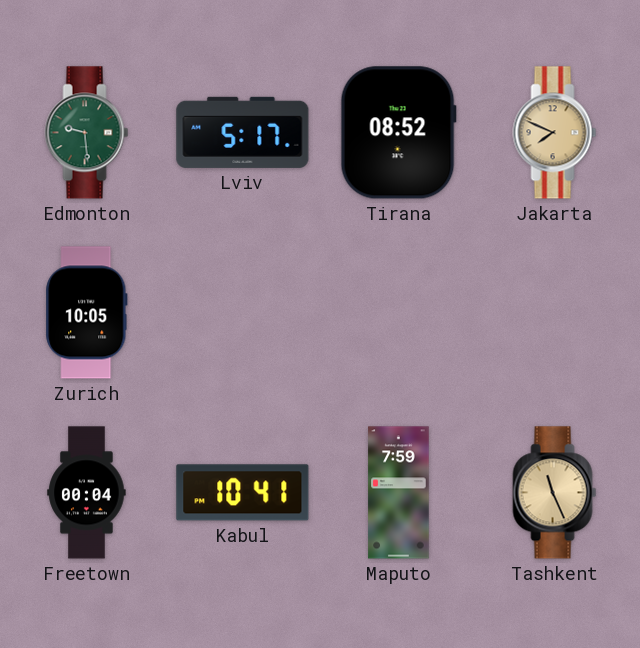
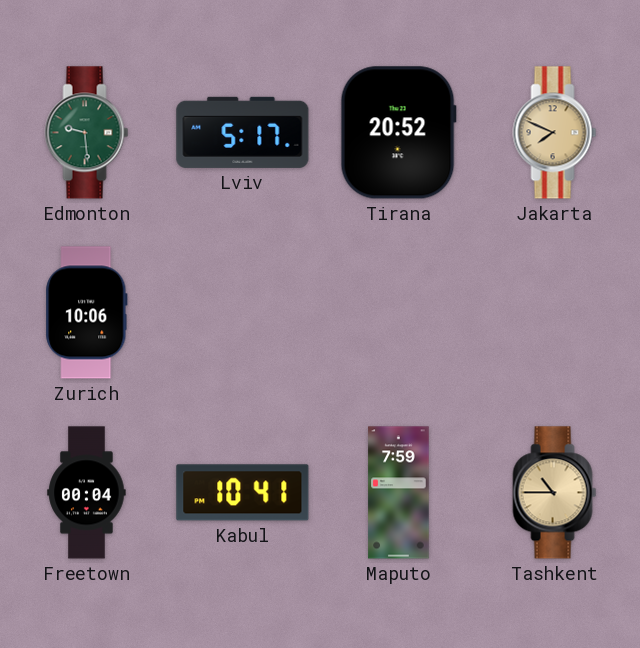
Tirana: 08:52 -> 20:52
Zurich: 10:05 -> 10:06
Tashkent: 11:26 -> 10:45
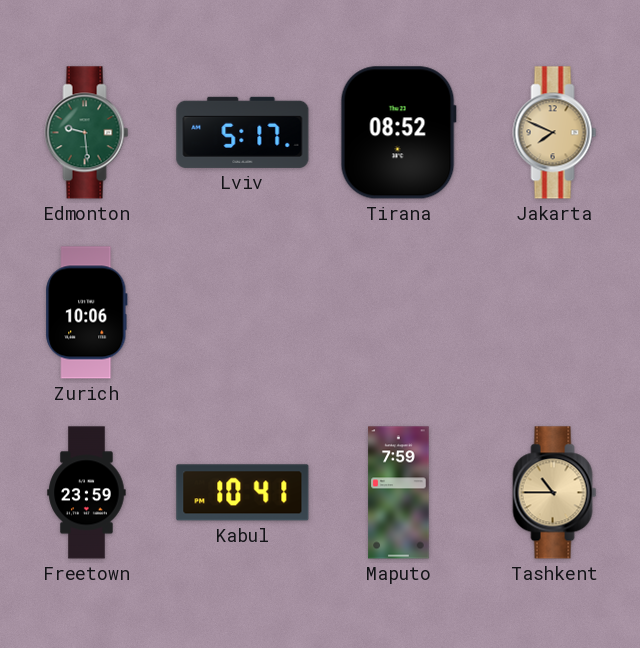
Tirana: 20:52 -> 08:52
Freetown: 00:04 -> 23:59
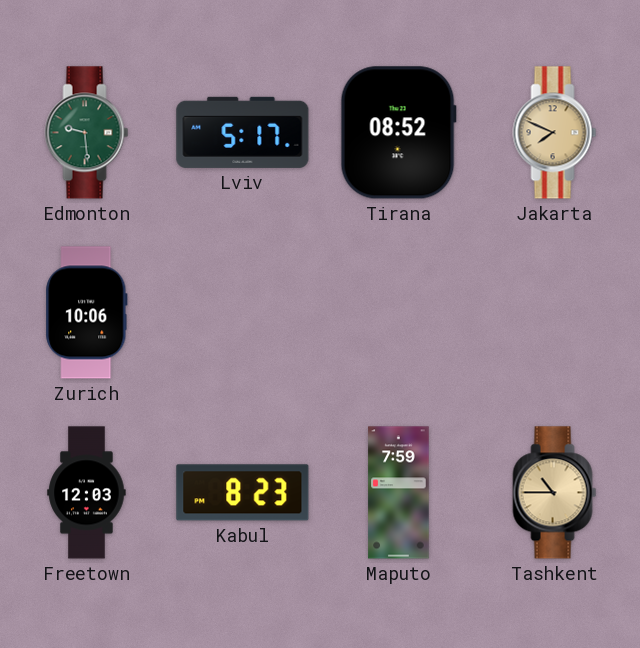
Freetown: 23:59 -> 12:03
Kabul: 10:41 -> 8:23
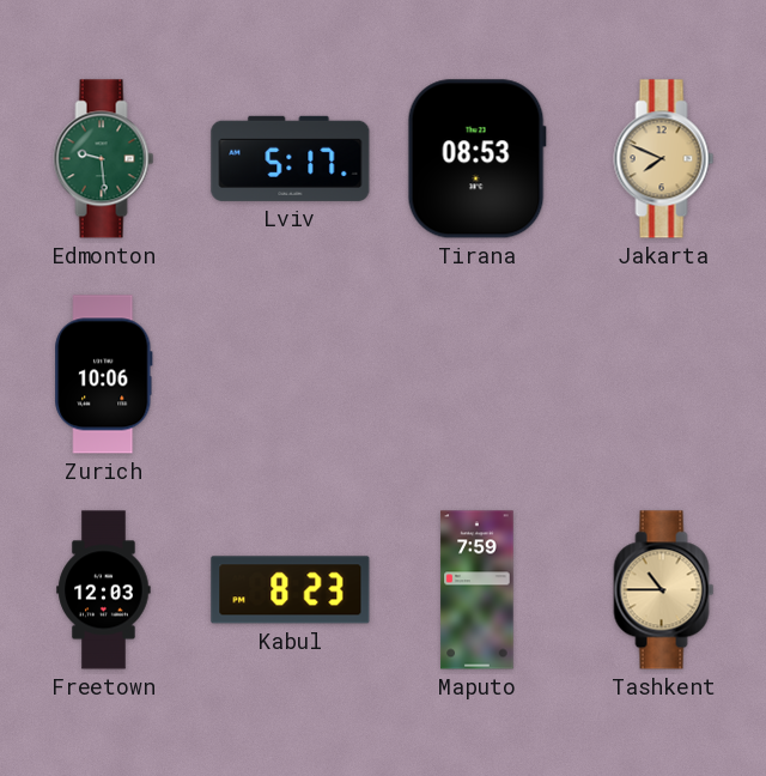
Tirana: 08:52 -> 08:53
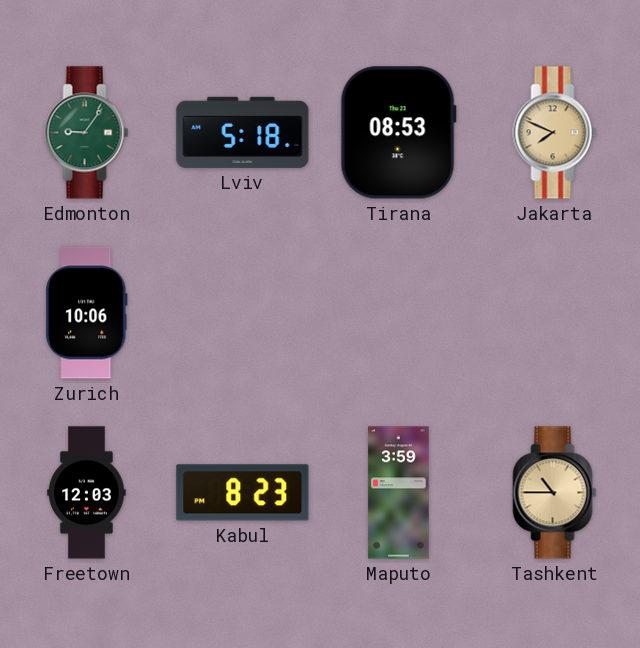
Edmonton: 9:29 -> 9:06
Lviv: 5:17 -> 5:18
Maputo: 7:59 -> 3:59
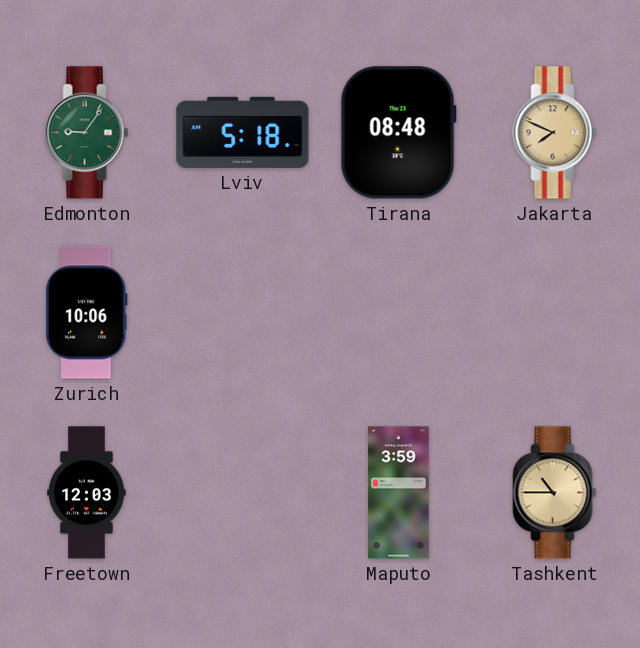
Tirana: 08:53 -> 08:48
Kabul: 8:23 -> none
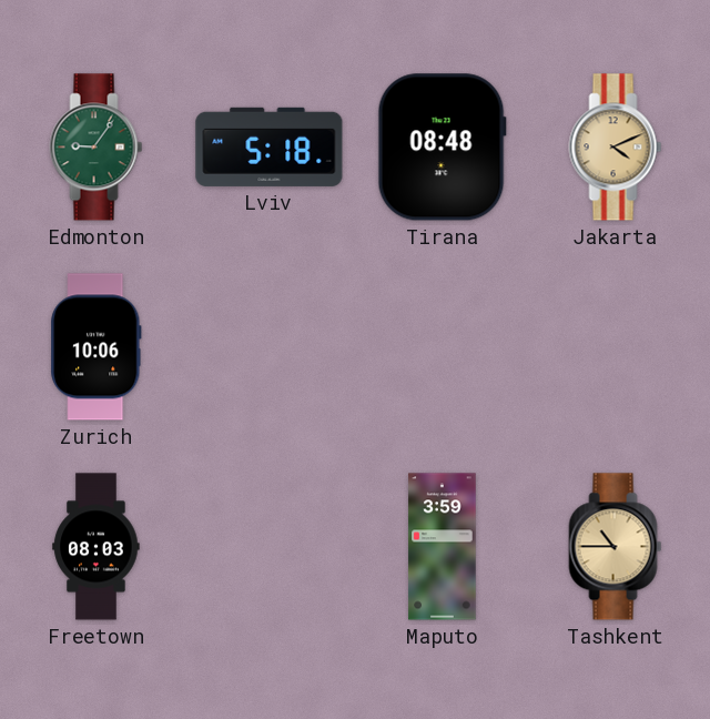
Jakarta: 7:49 -> 4:11
Freetown: 12:03 -> 08:03
